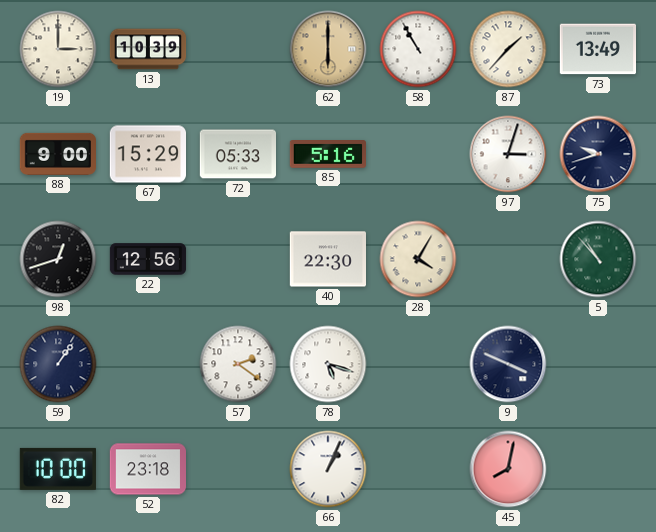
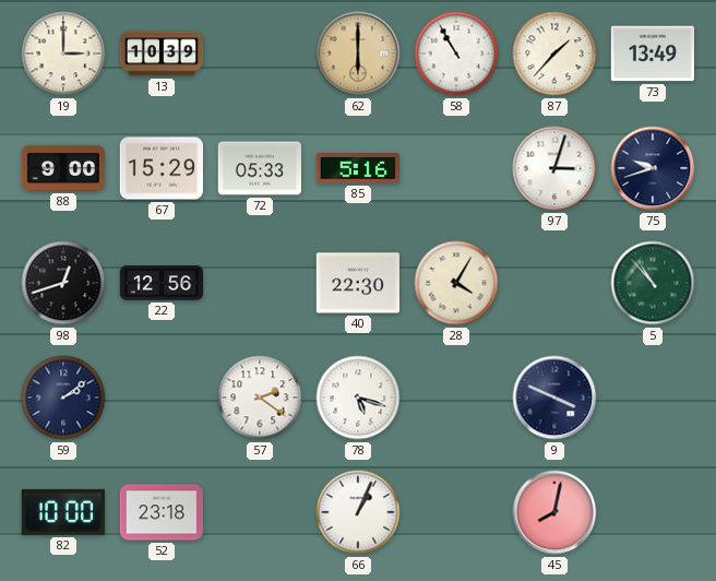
59: 1:06 -> 2:09
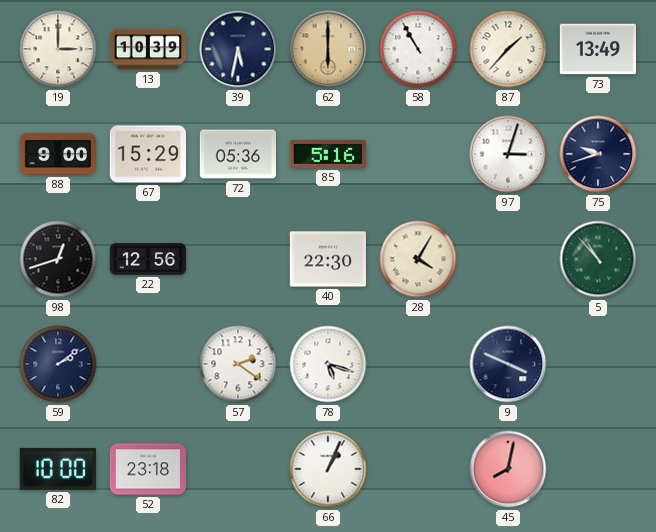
39: none -> 5:32
72: 05:33 -> 05:36
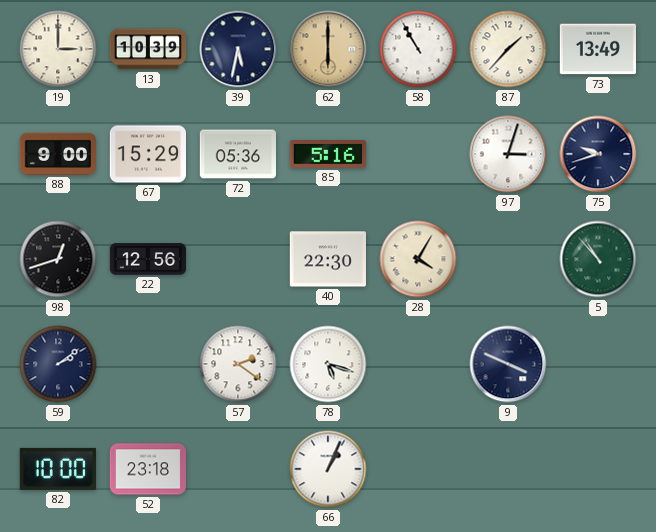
45: 8:02 -> none
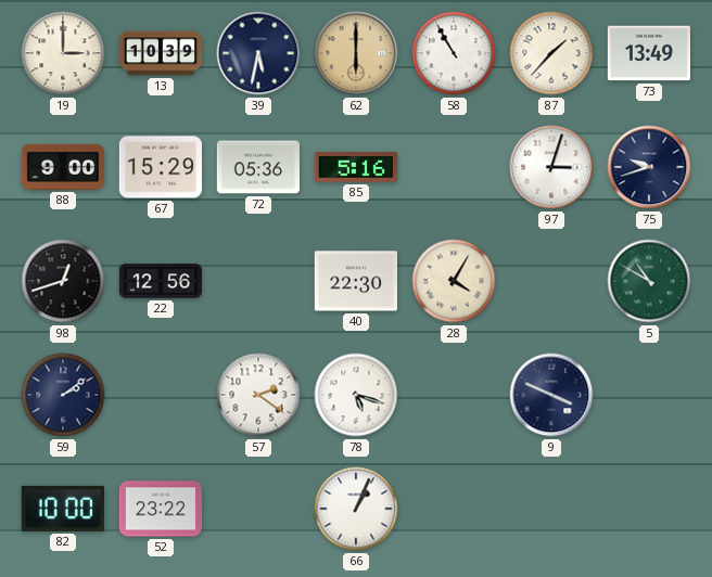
5: 10:53 -> 10:50
52: 23:18 -> 23:22
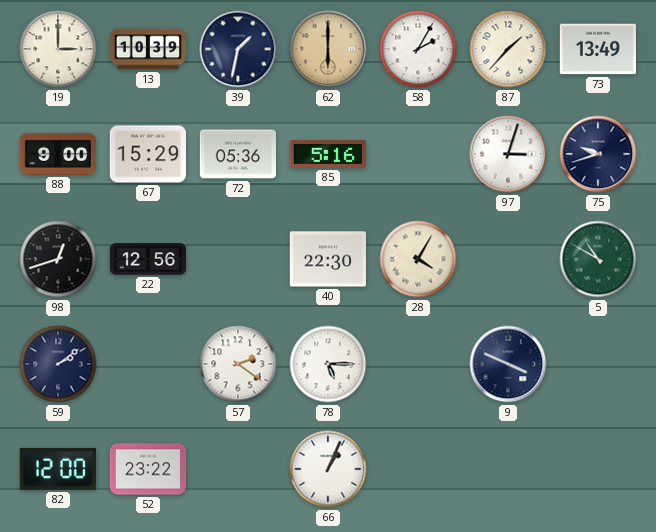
39: 5:32 -> 1:32
58: 10:55 -> 2:05
78: 5:18 -> 5:15
82: 10:00 -> 12:00
